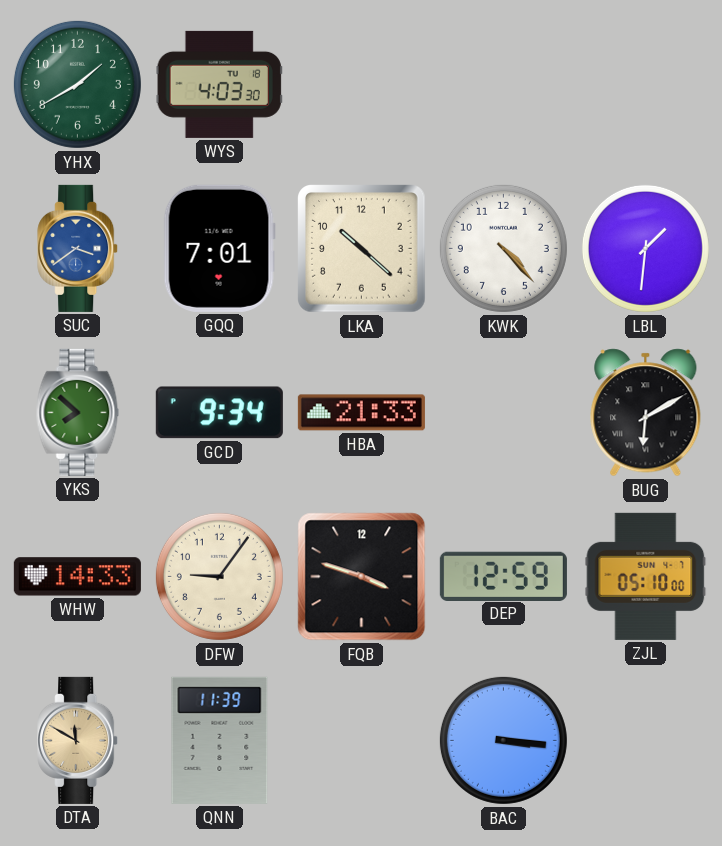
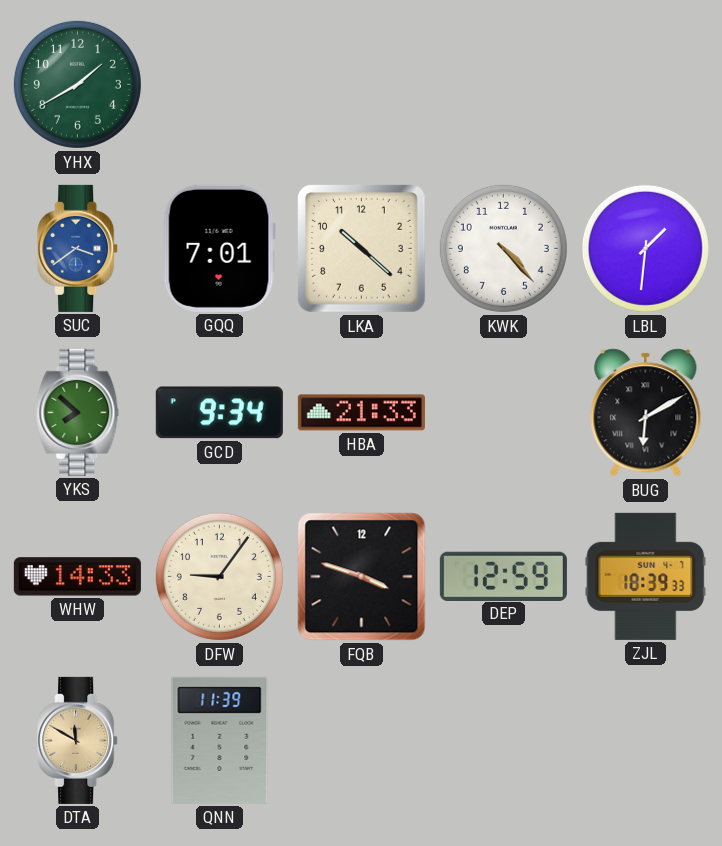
WYS: 4:03 -> none
ZJL: 05:10 -> 18:39
BAC: 3:16 -> none
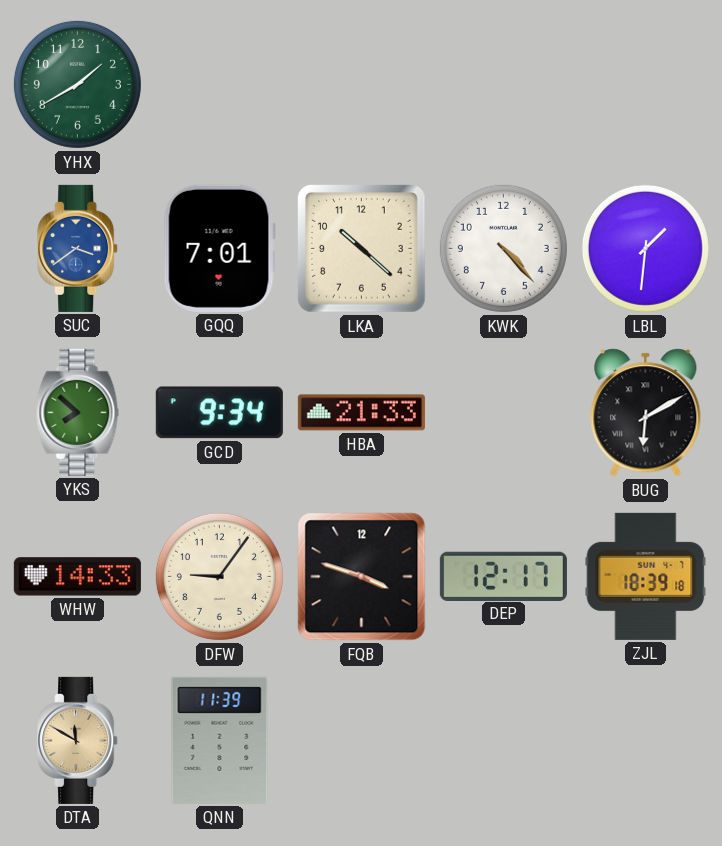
DEP: 12:59 -> 12:17
ZJL: 18:39:33 -> 18:39:18
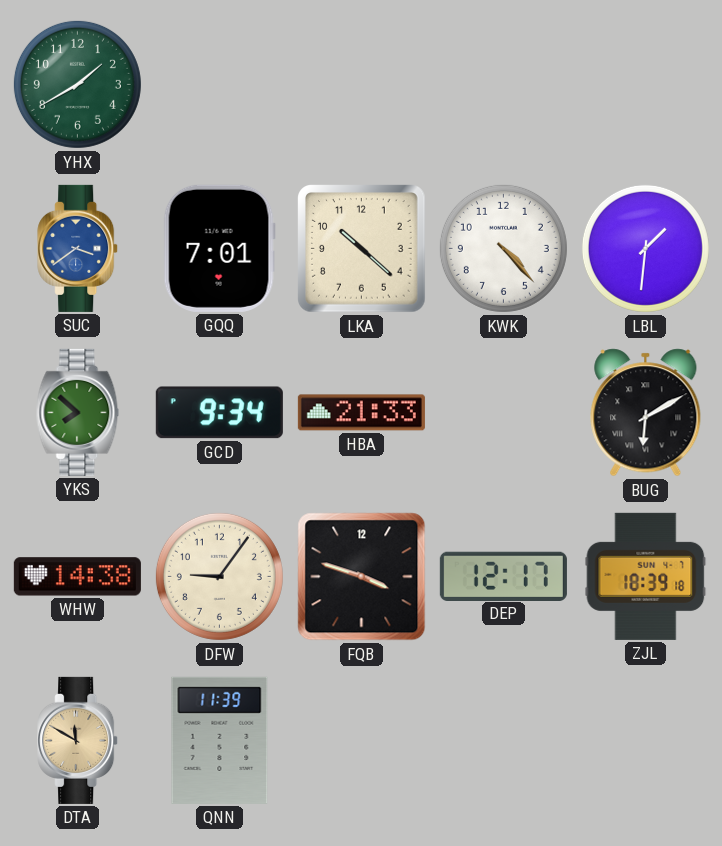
WHW: 14:33 -> 14:38
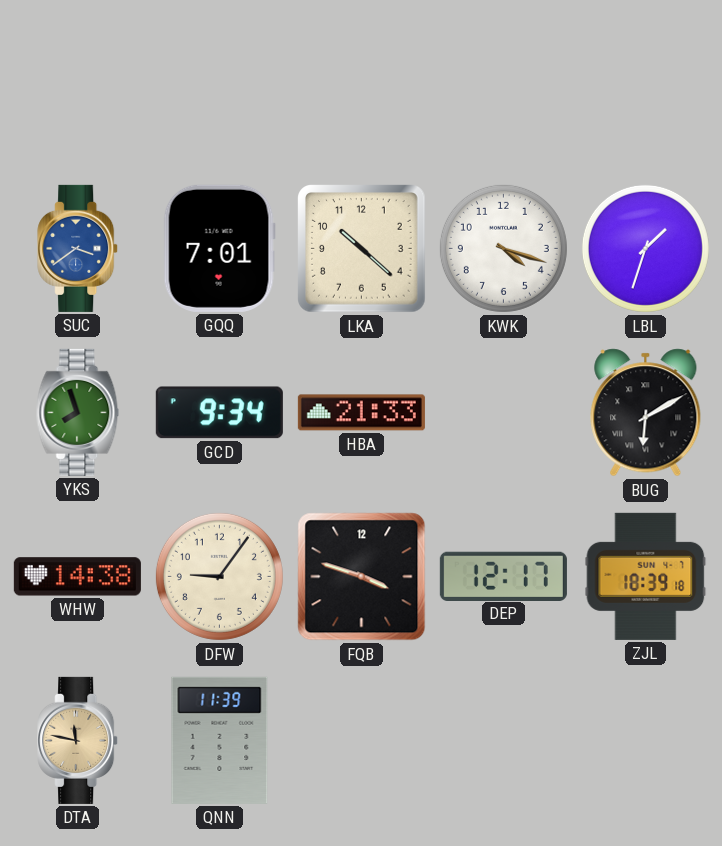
YHX: 1:40 -> none
KWK: 4:23 -> 4:18
LBL: 1:31 -> 1:33
YKS: 7:52 -> 7:57
DTA: 11:50 -> 11:47
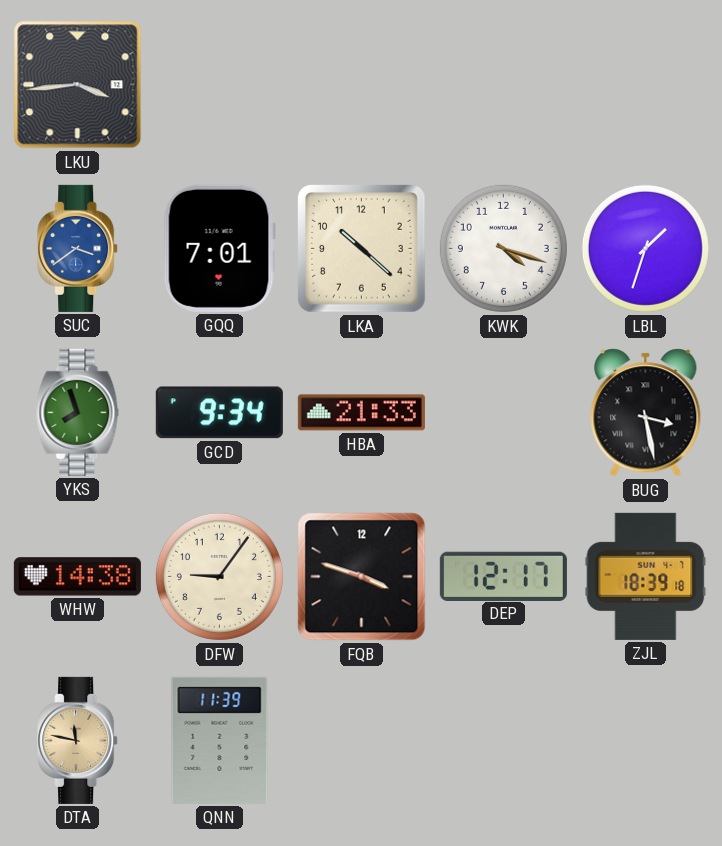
LKU: none -> 3:44
BUG: 6:10 -> 3:28
